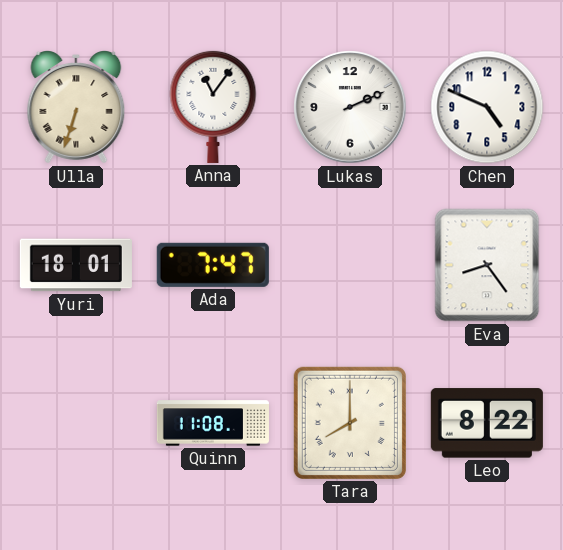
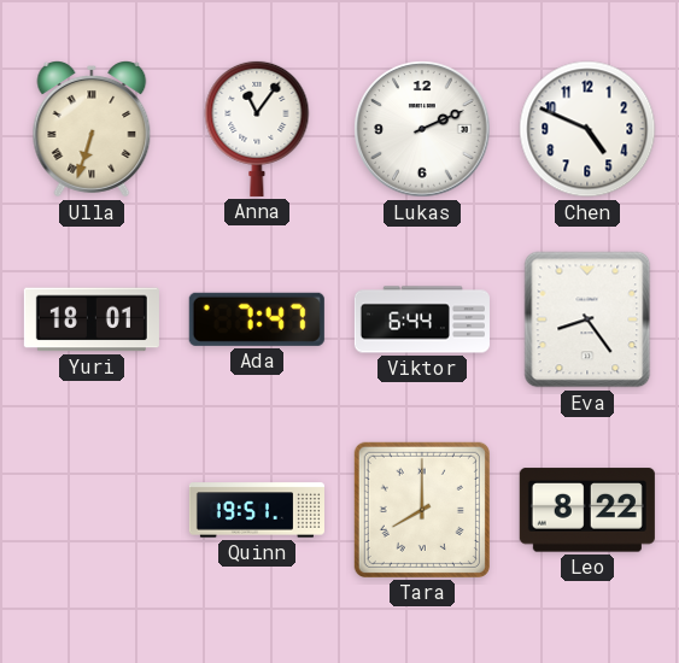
Viktor: none -> 6:44
Quinn: 11:08 -> 19:51
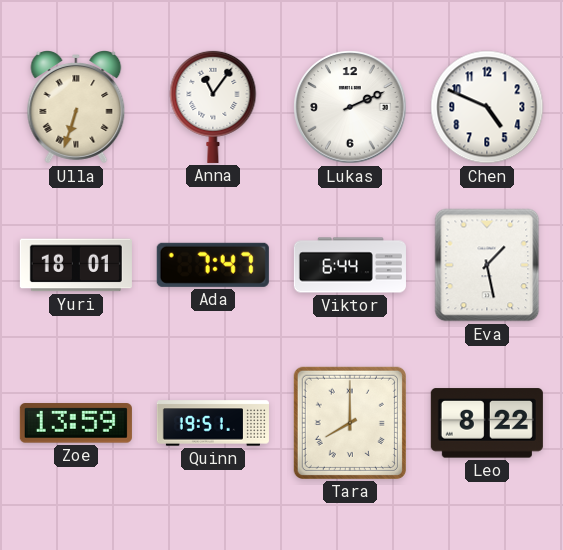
Eva: 8:24 -> 1:28
Zoe: none -> 13:59
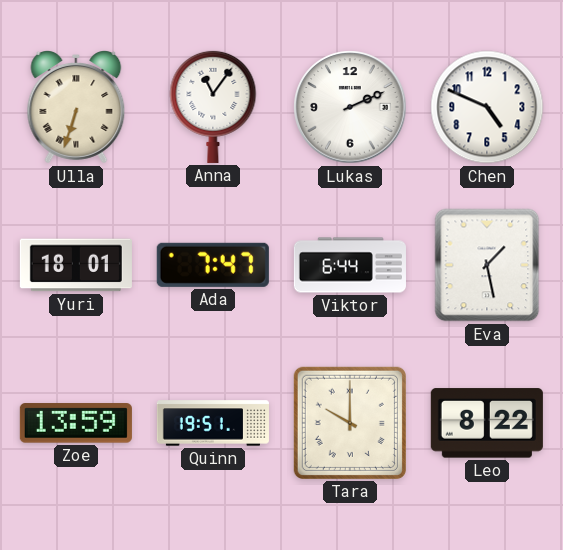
Tara: 8:00 -> 10:00
